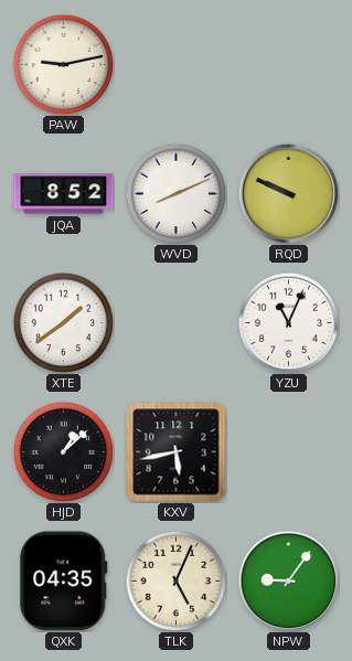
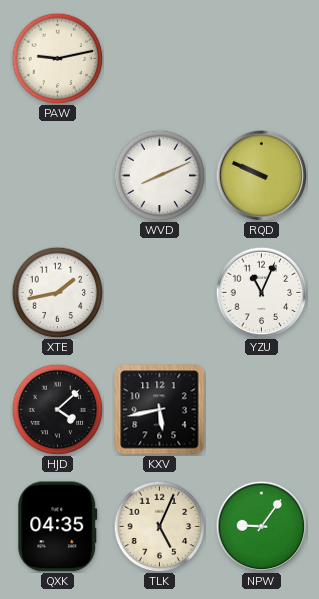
JQA: 8:52 -> none
XTE: 1:39 -> 1:43
HJD: 1:08 -> 4:08
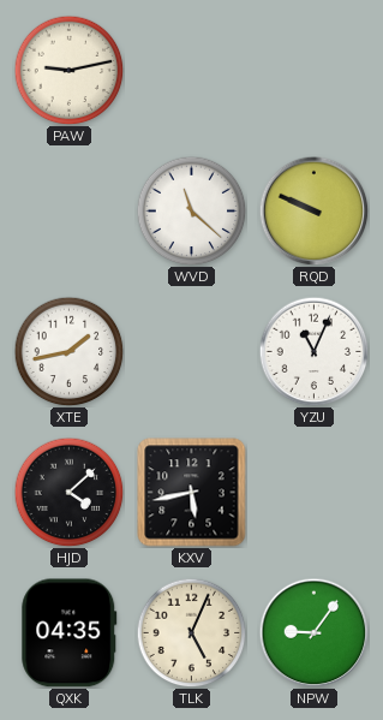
WVD: 8:11 -> 11:22
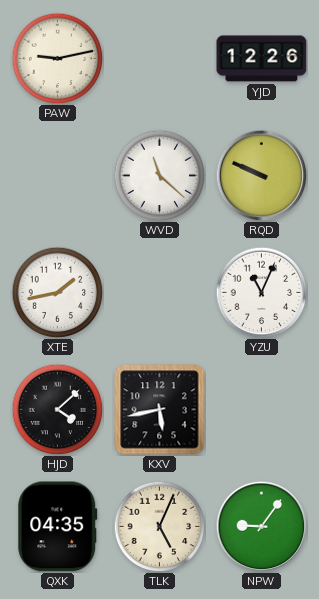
YJD: none -> 12:26
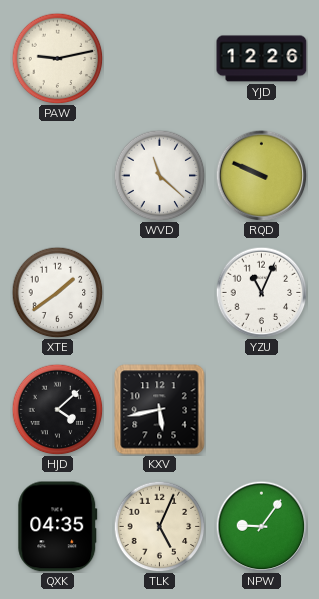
XTE: 1:43 -> 1:39
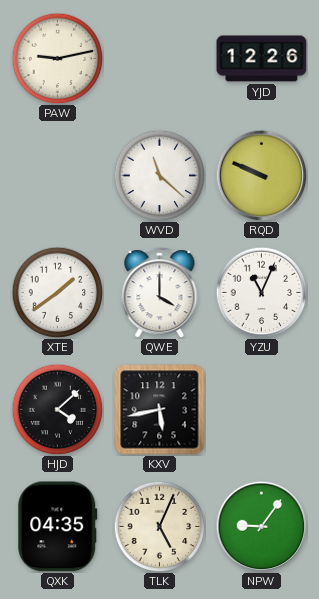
QWE: none -> 4:00
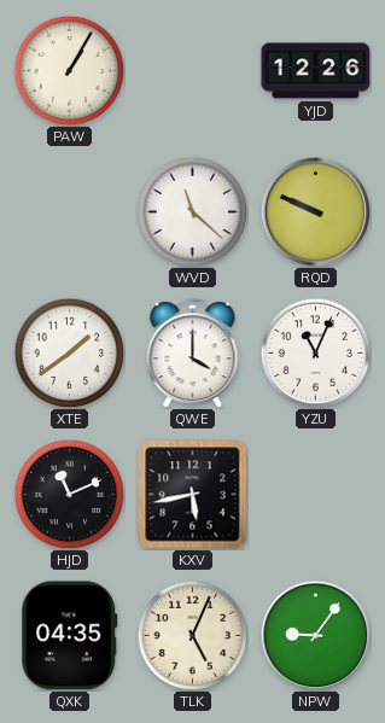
PAW: 9:13 -> 1:05
HJD: 4:08 -> 11:11
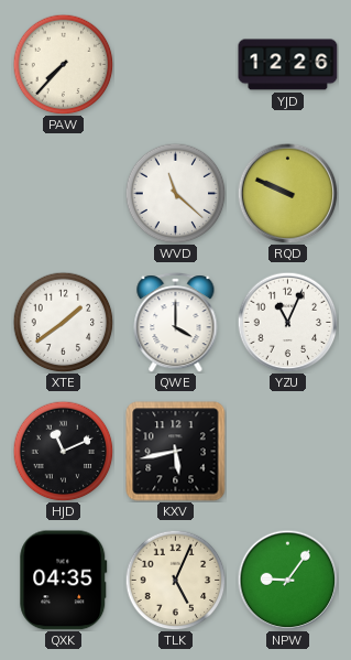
PAW: 1:05 -> 7:37
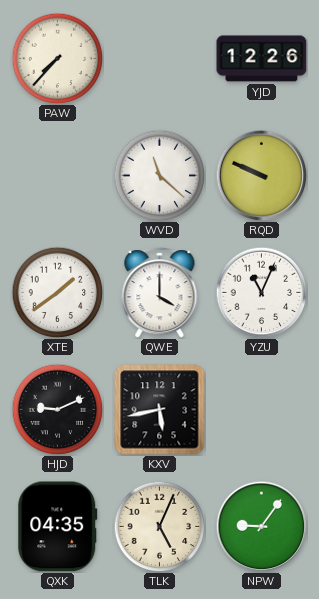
HJD: 11:11 -> 9:11
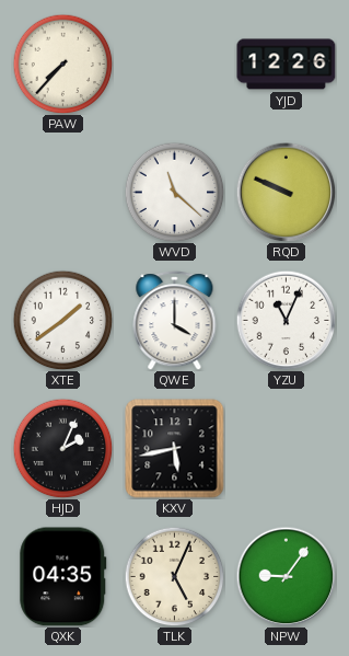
HJD: 9:11 -> 2:04
